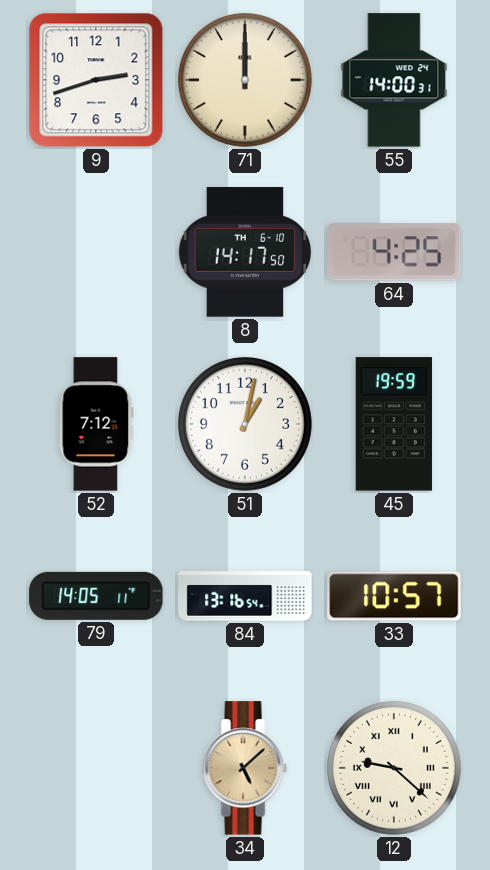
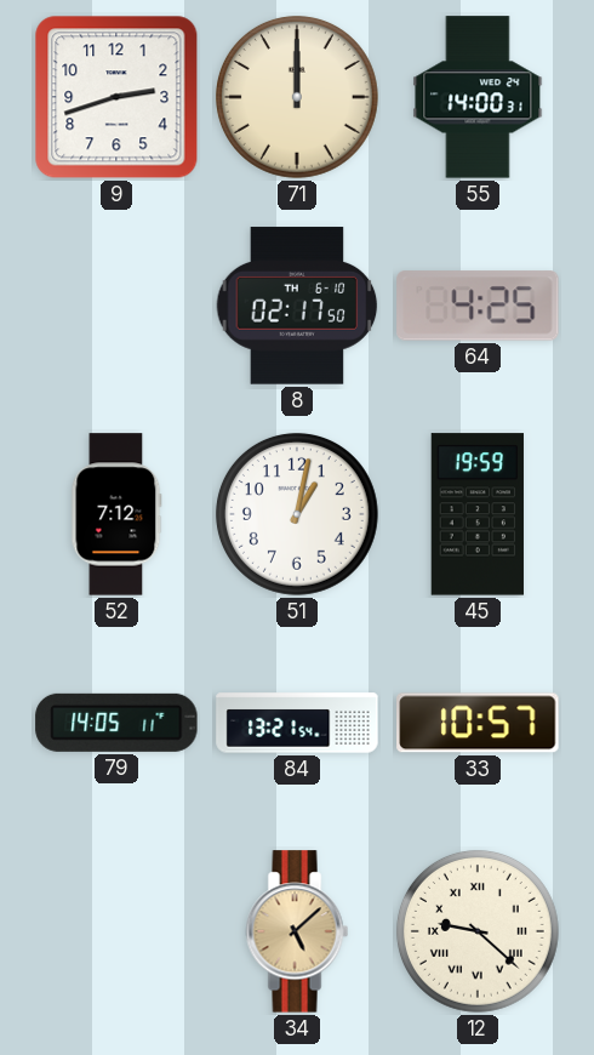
8: 14:17 -> 02:17
84: 13:16 -> 13:21
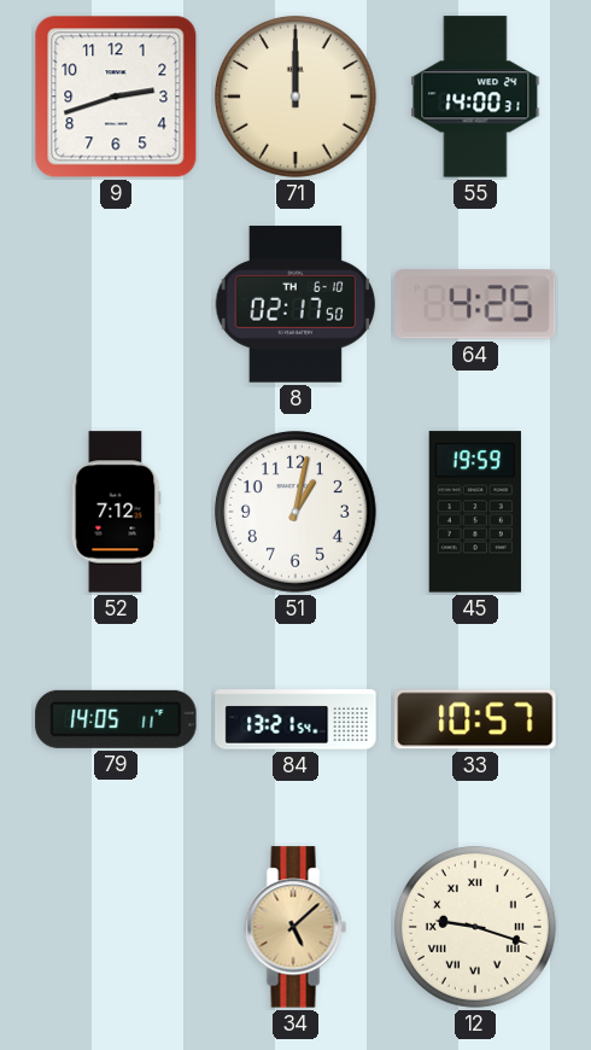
12: 9:22 -> 9:18
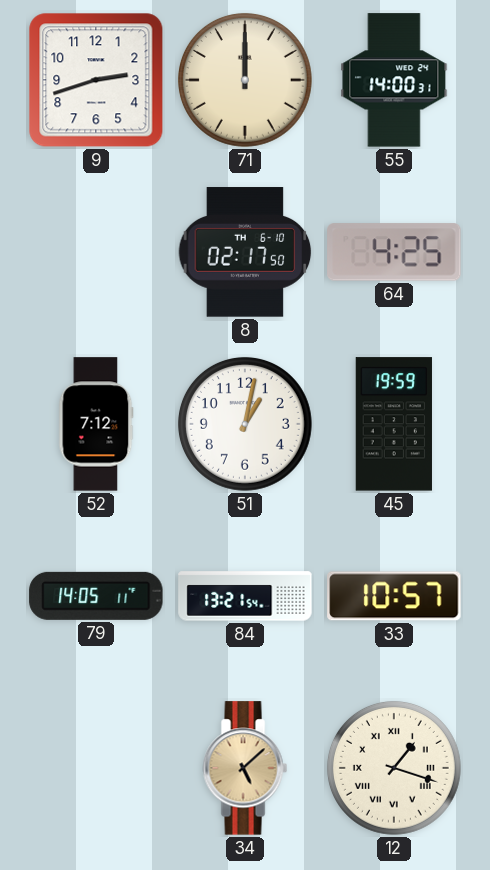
12: 9:18 -> 1:18
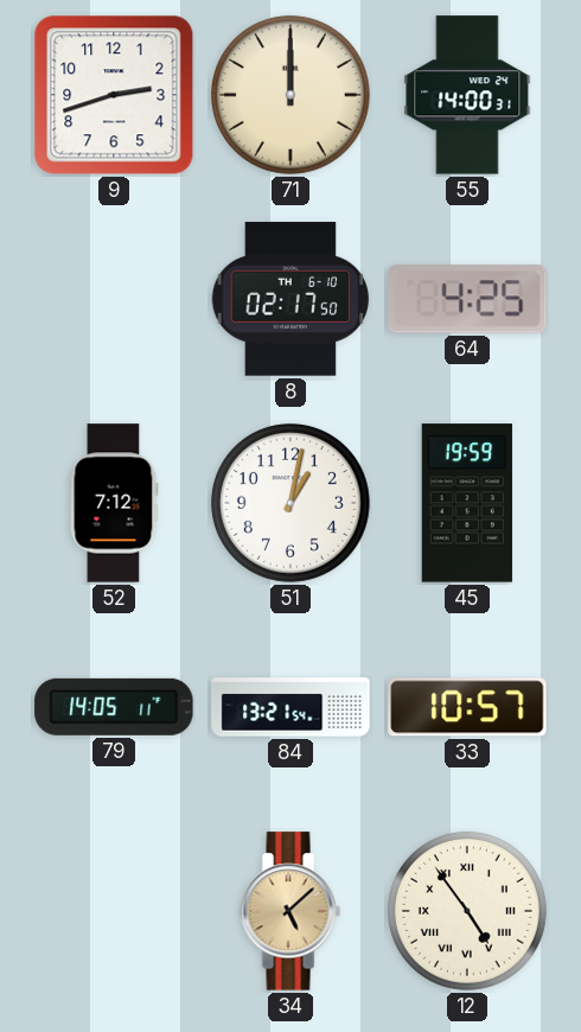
12: 1:18 -> 4:54
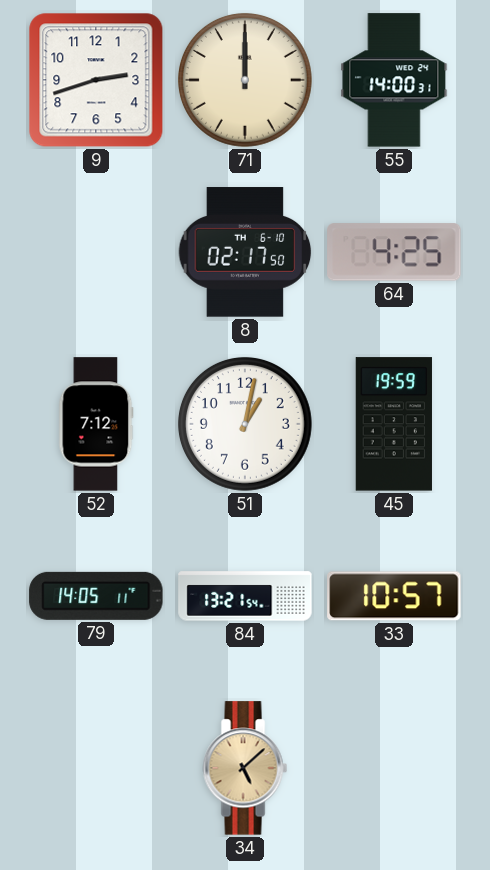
12: 4:54 -> none
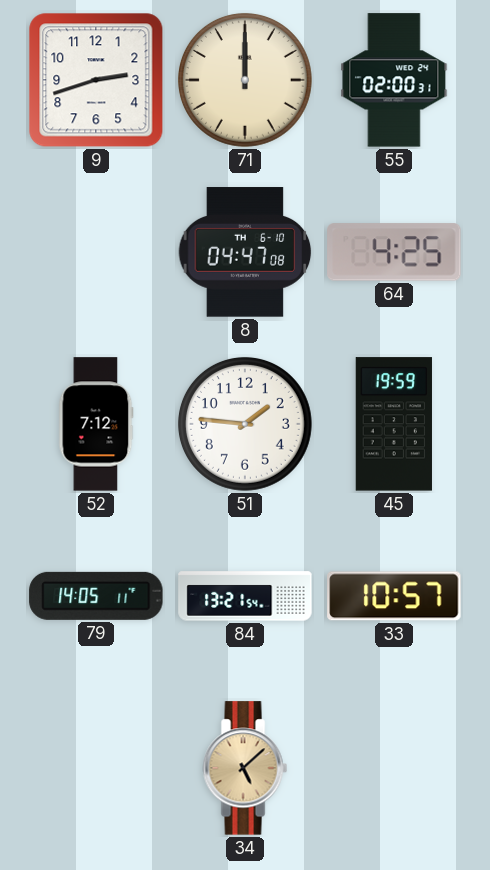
55: 14:00 -> 02:00
8: 02:17 -> 04:47
51: 1:02 -> 1:46
